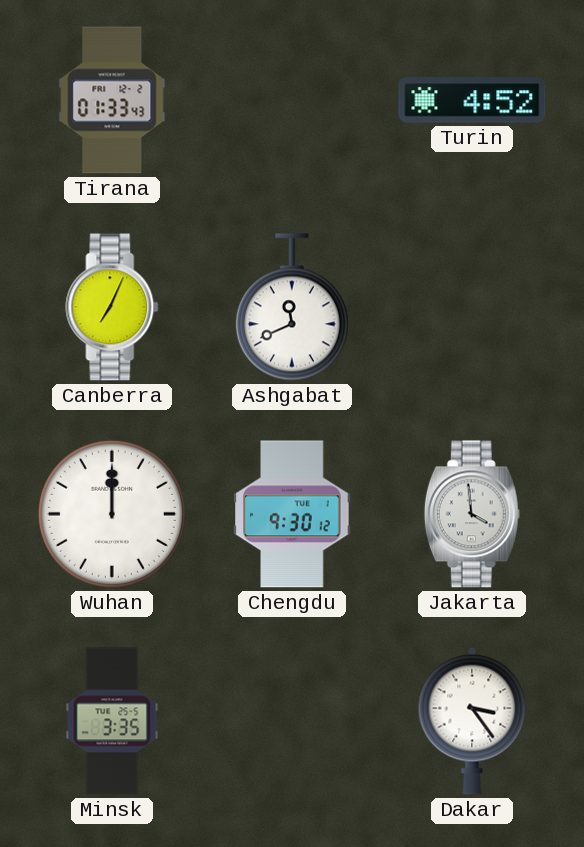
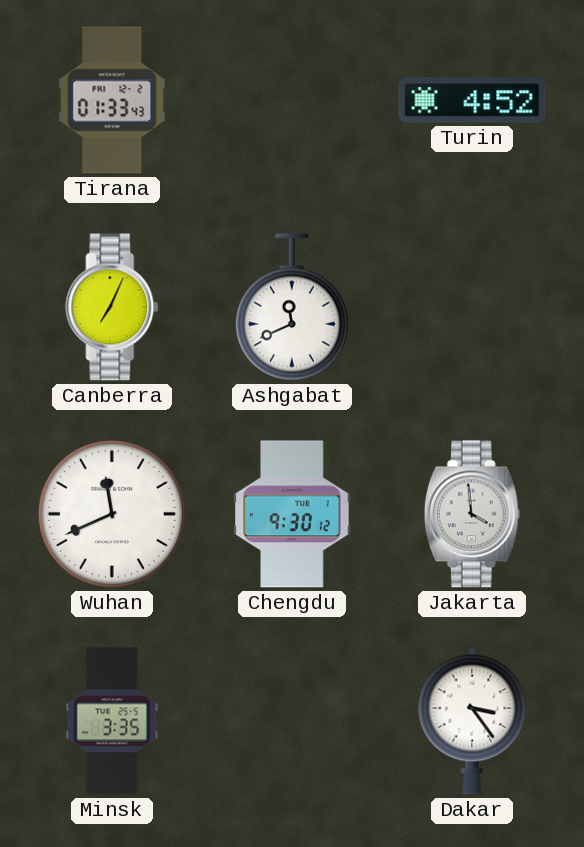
Wuhan: 12:00 -> 11:41
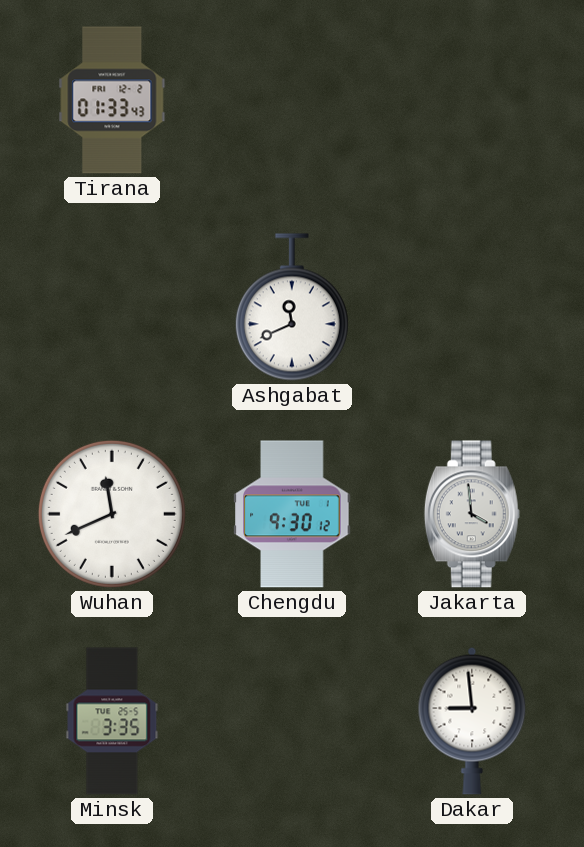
Turin: 4:52 -> none
Canberra: 7:04 -> none
Dakar: 3:24 -> 8:59
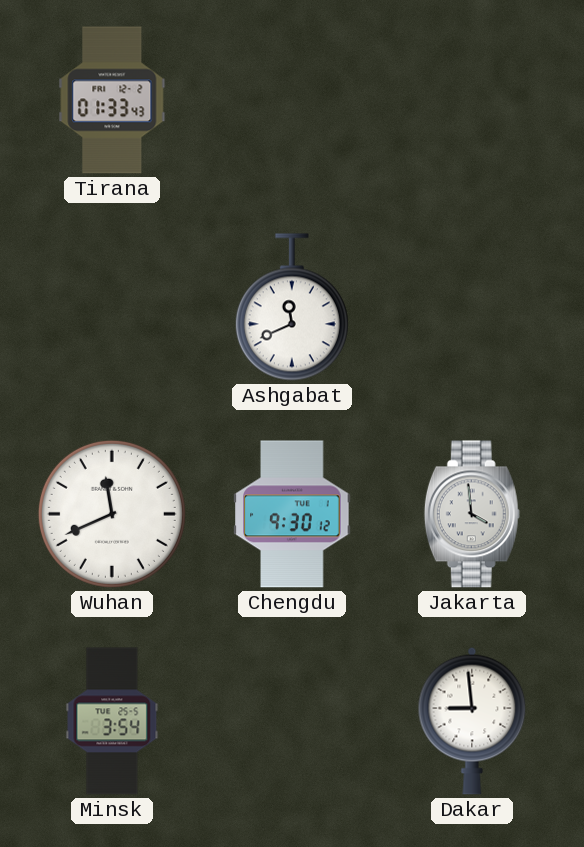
Minsk: 3:35 -> 3:54
